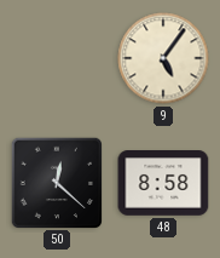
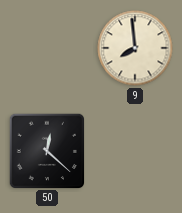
9: 5:06 -> 7:59
48: 8:58 -> none
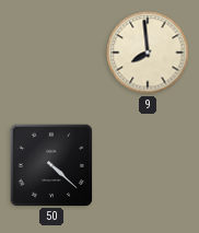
50: 12:22 -> 4:22
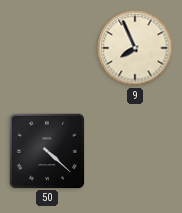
9: 7:59 -> 7:56
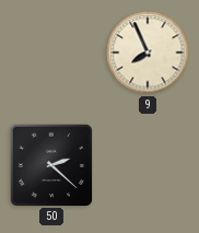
50: 4:22 -> 2:22
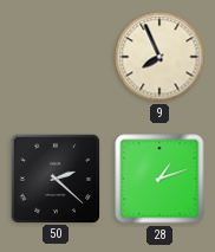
28: none -> 1:12
